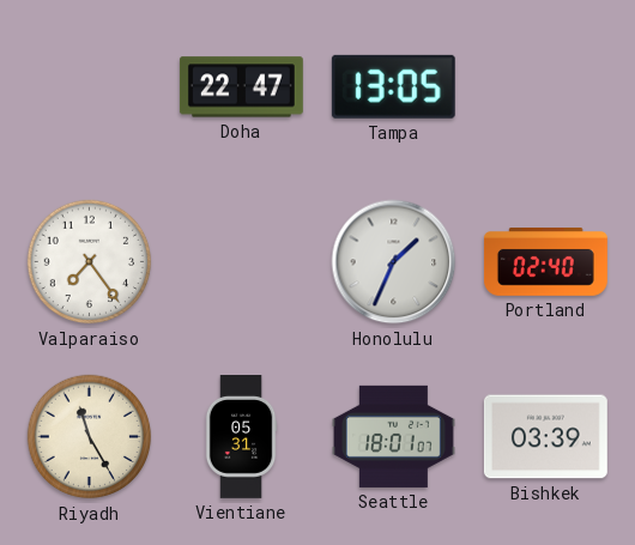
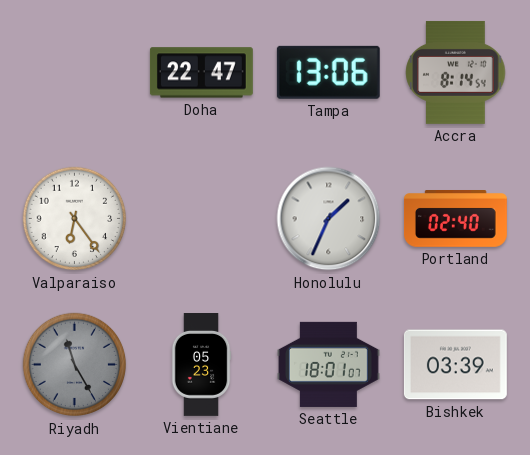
Tampa: 13:05 -> 13:06
Accra: none -> 8:14
Valparaiso: 7:24 -> 6:24
Riyadh dial: cream -> grey
Vientiane: 05:31 -> 05:23
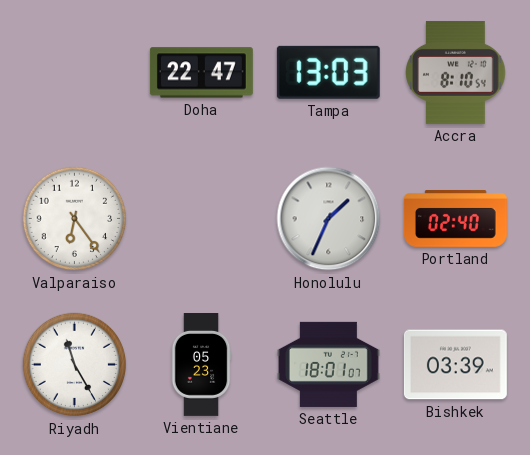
Tampa: 13:06 -> 13:03
Accra: 8:14 -> 8:10
Riyadh dial: grey -> white
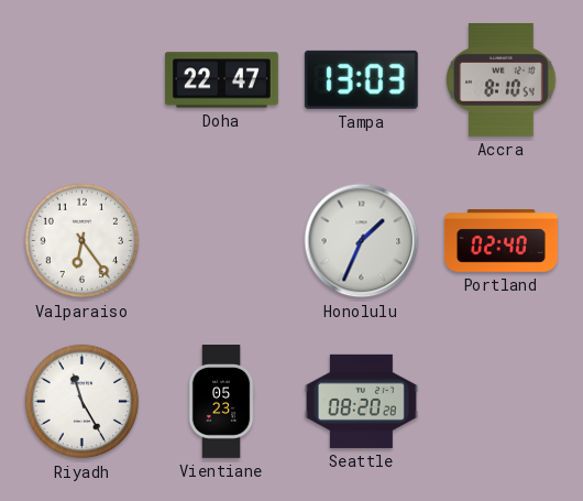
Seattle: 18:01 -> 08:20
Bishkek: 03:39 -> none
